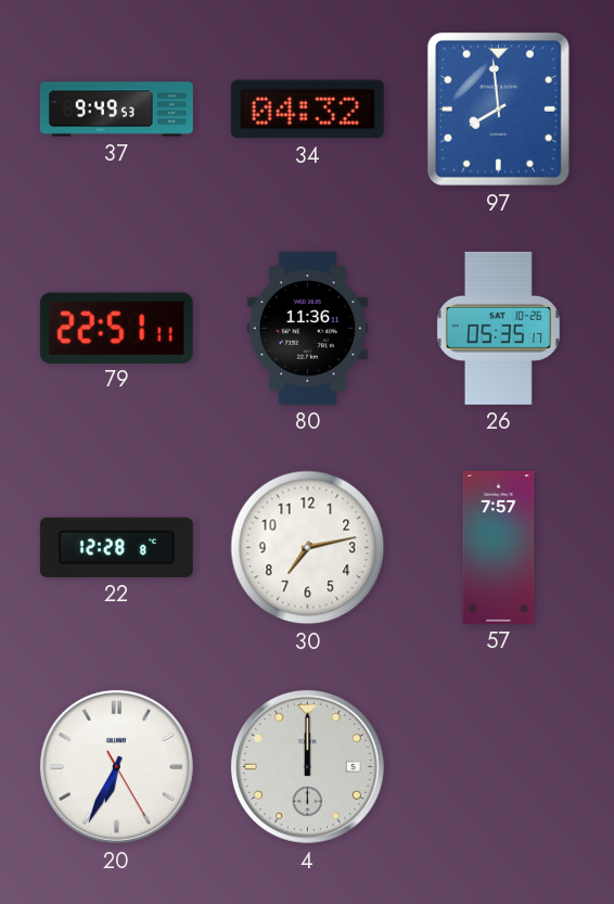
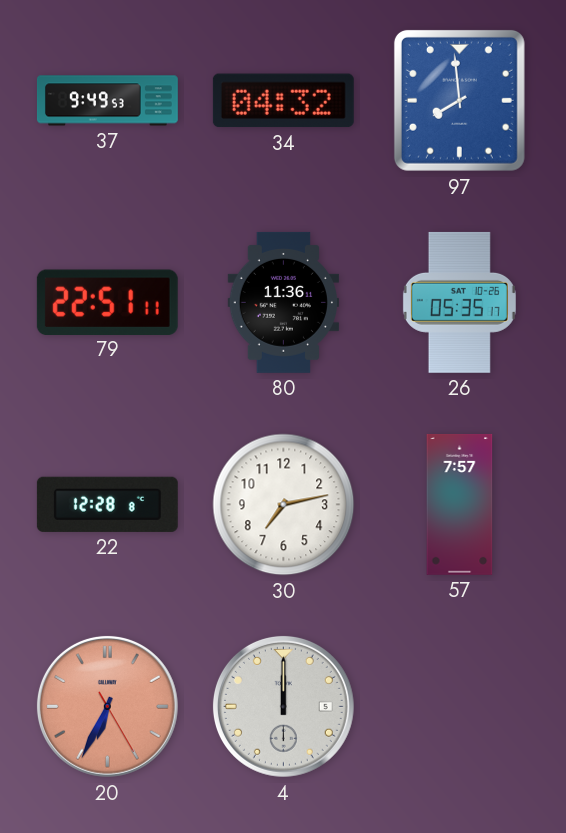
20 dial: white -> salmon
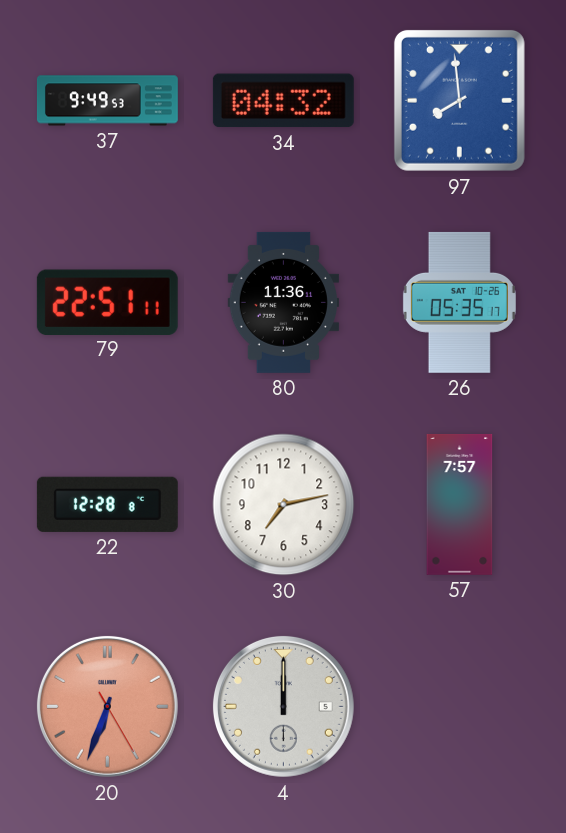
20: 6:34 -> 6:33
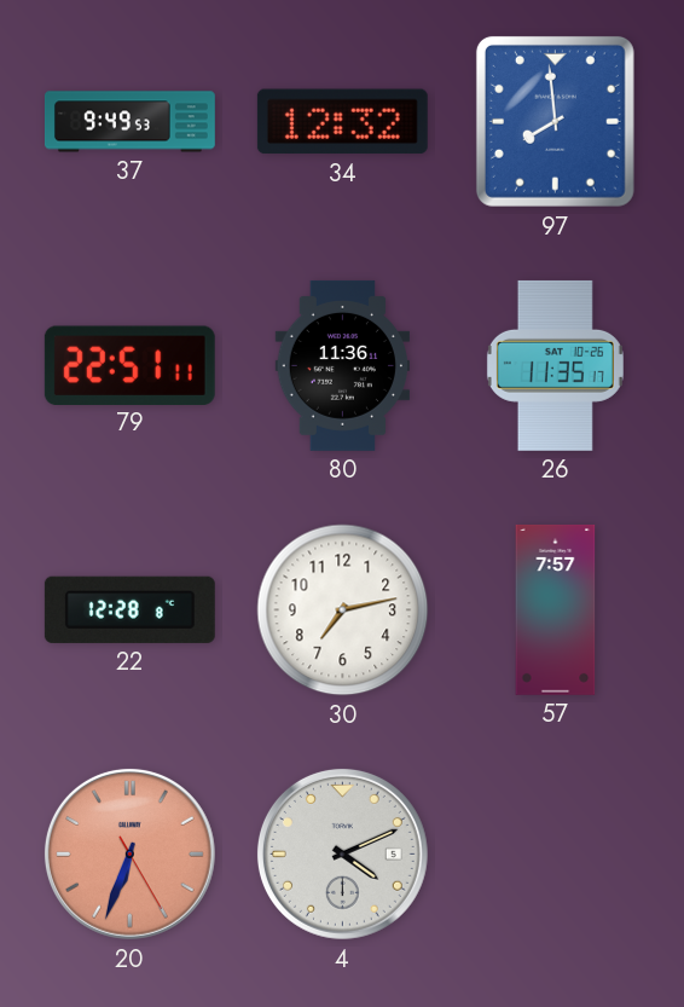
34: 04:32 -> 12:32
26: 05:35 -> 11:35
4: 12:00 -> 4:11
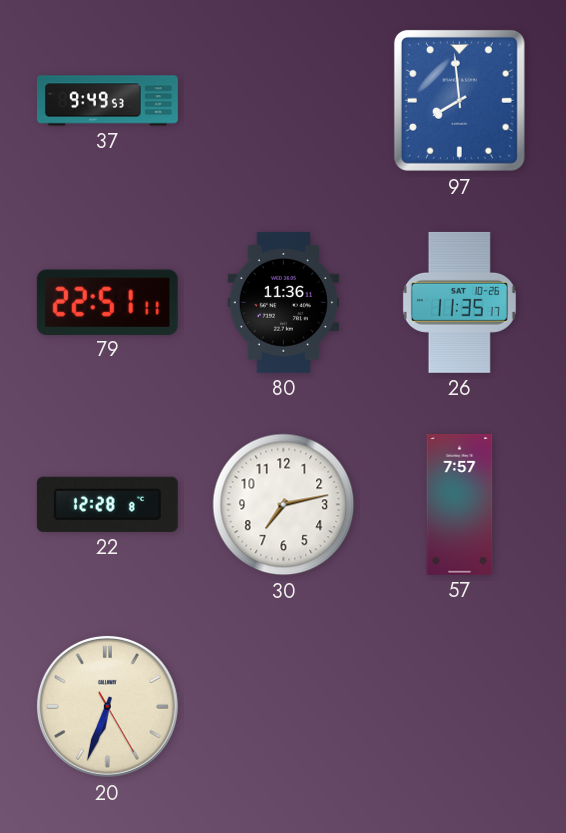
34: 12:32 -> none
20 dial: salmon -> cream
4: 4:11 -> none
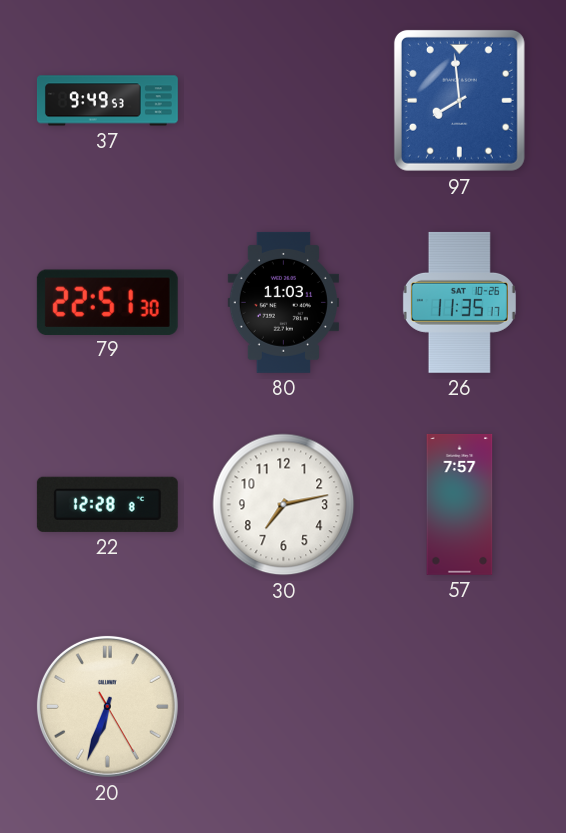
79: 22:51:11 -> 22:51:30
80: 11:36 -> 11:03
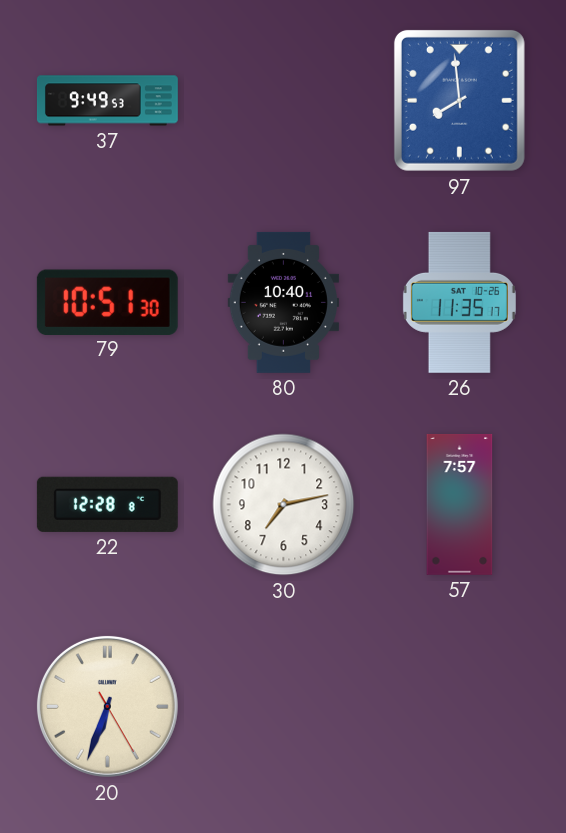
79: 22:51 -> 10:51
80: 11:03 -> 10:40
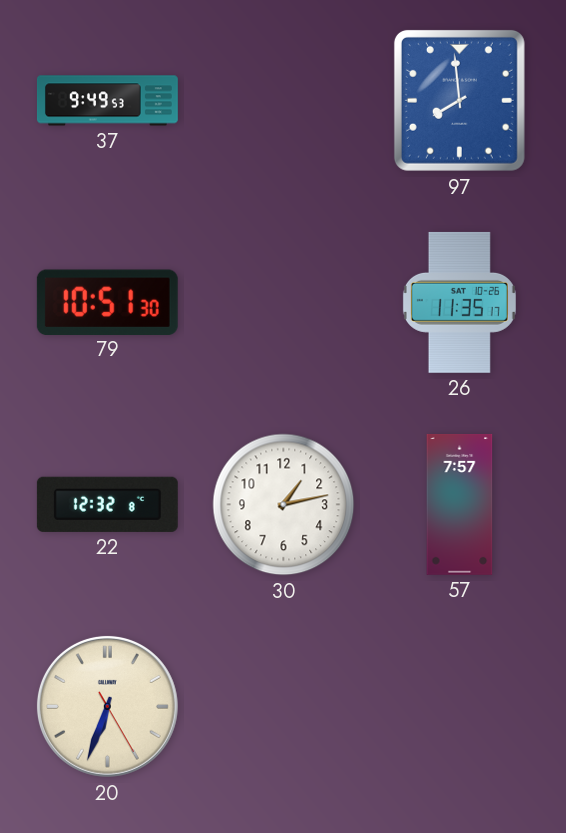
80: 10:40 -> none
22: 12:28 -> 12:32
30: 7:13 -> 1:13
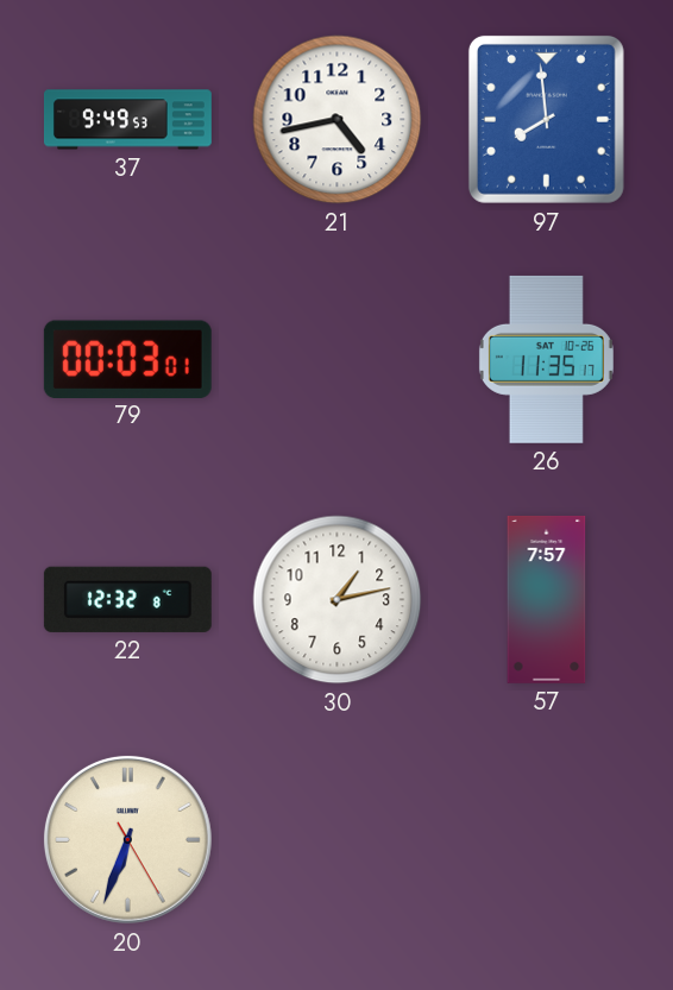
21: none -> 4:43
79: 10:51 -> 00:03
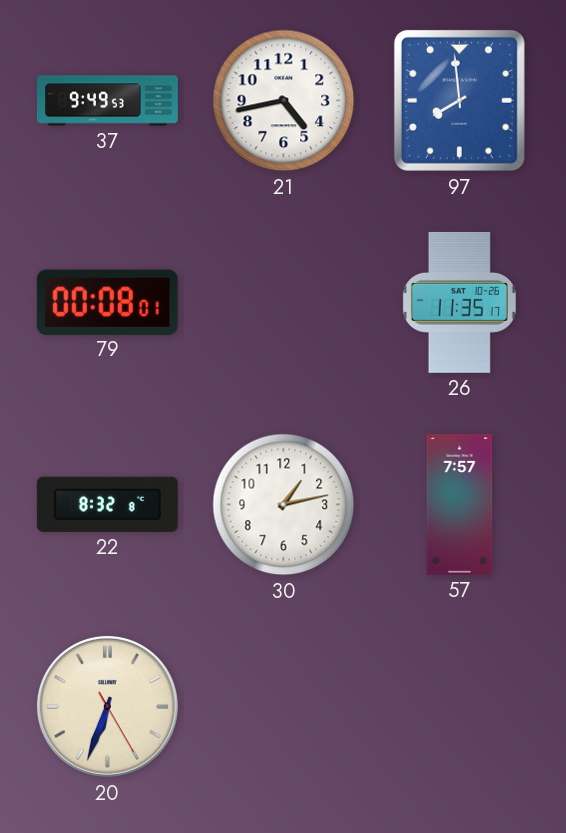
79: 00:03 -> 00:08
22: 12:32 -> 8:32
